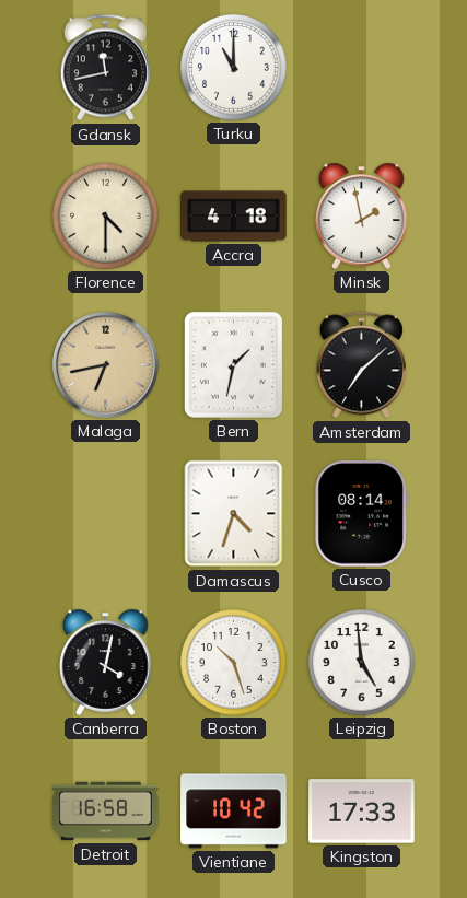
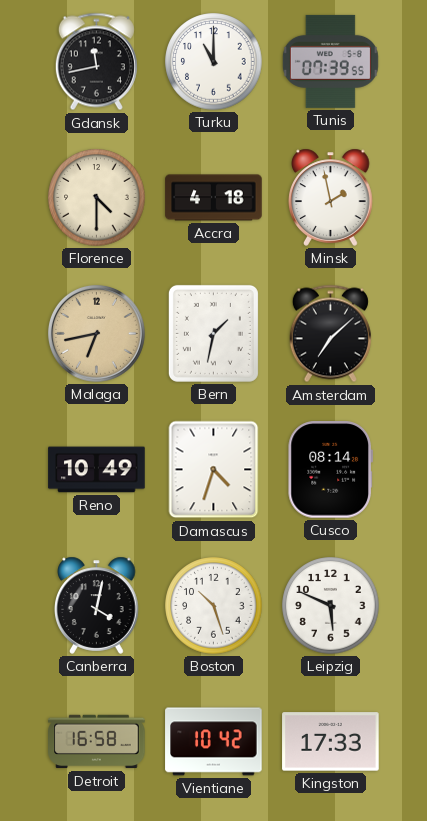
Tunis: none -> 07:39
Reno: none -> 10:49
Leipzig: 4:59 -> 5:49
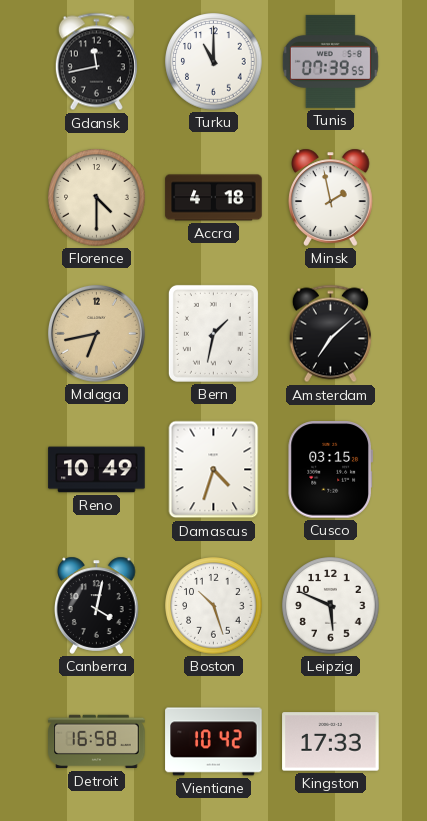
Cusco: 08:14 -> 03:15
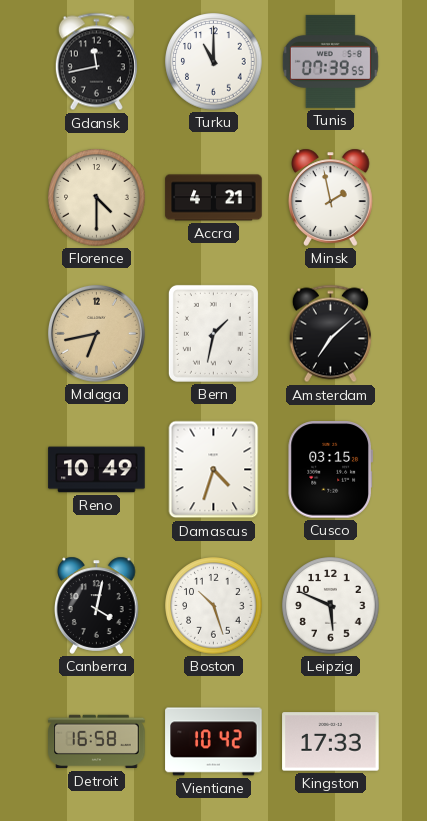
Accra: 4:18 -> 4:21
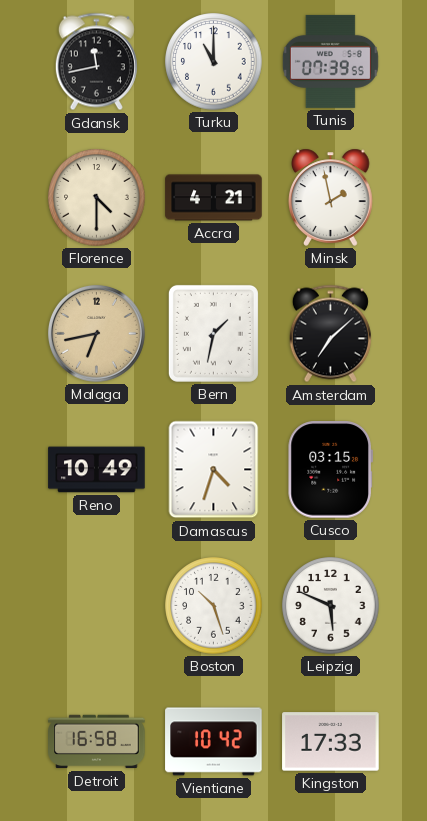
Canberra: 4:02 -> none
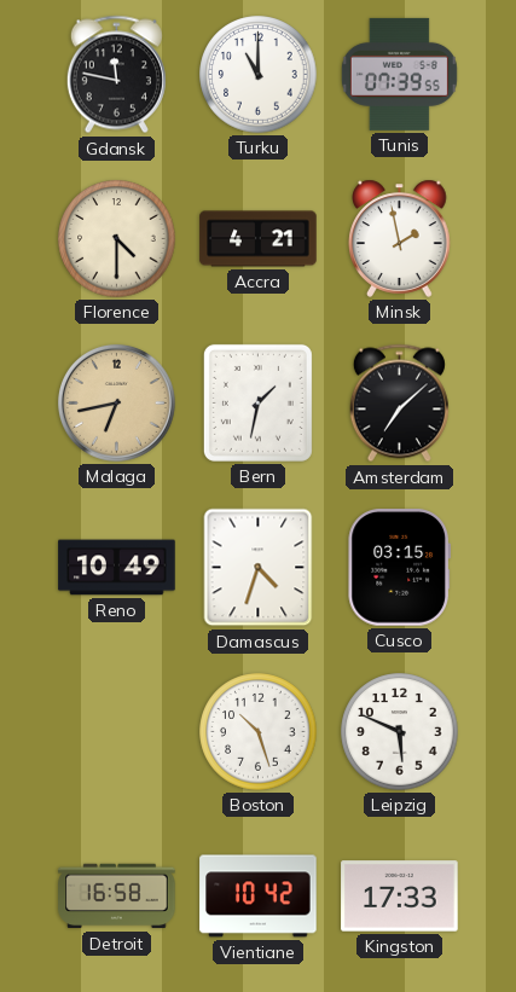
Gdansk: 11:43 -> 11:47
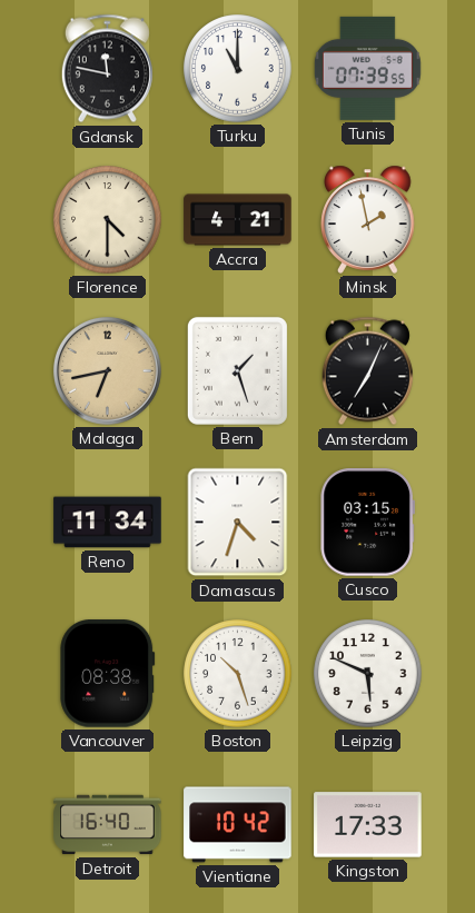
Bern: 1:32 -> 1:27
Amsterdam: 7:08 -> 7:04
Reno: 10:49 -> 11:34
Vancouver: none -> 08:38
Detroit: 16:58 -> 16:40
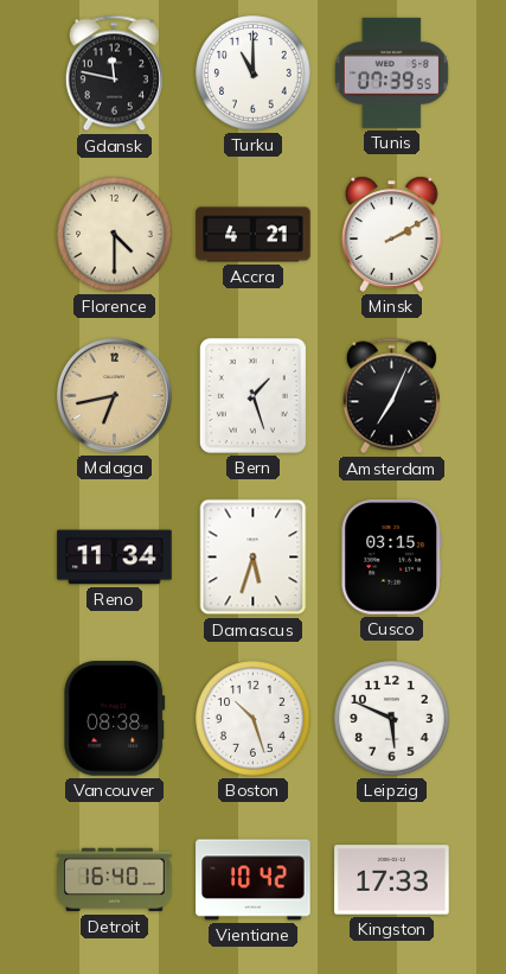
Minsk: 1:58 -> 2:10
Damascus: 4:33 -> 5:33
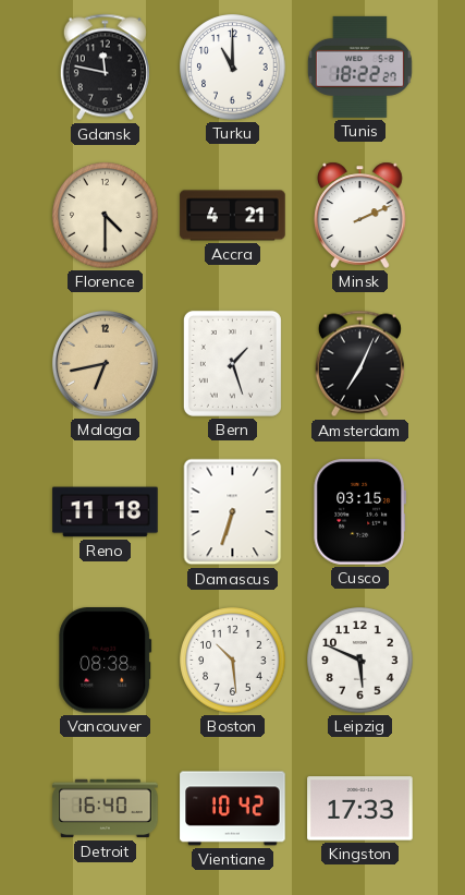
Tunis: 07:39 -> 18:22
Minsk: 2:10 -> 2:11
Reno: 11:34 -> 11:18
Damascus: 5:33 -> 6:33
Boston: 10:27 -> 10:29
